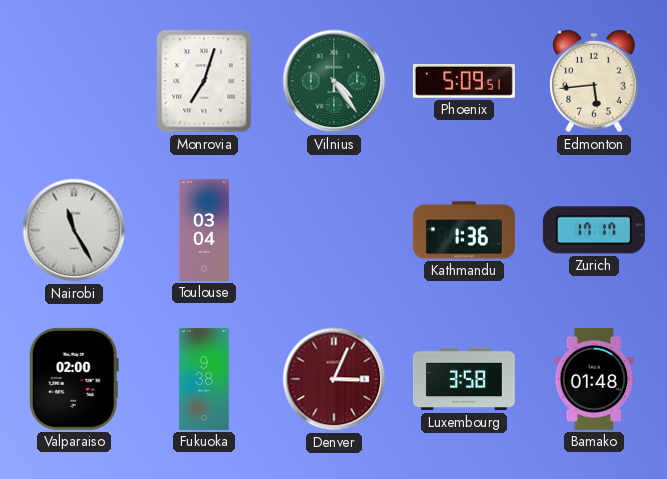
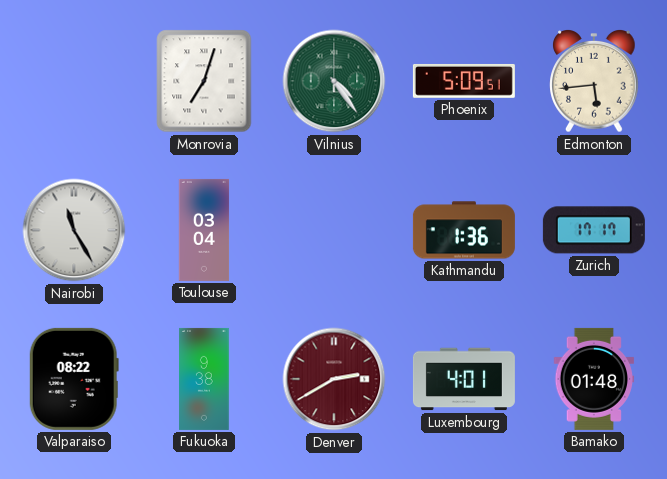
Valparaiso: 02:00 -> 08:22
Denver: 3:04 -> 2:40
Luxembourg: 3:58 -> 4:01
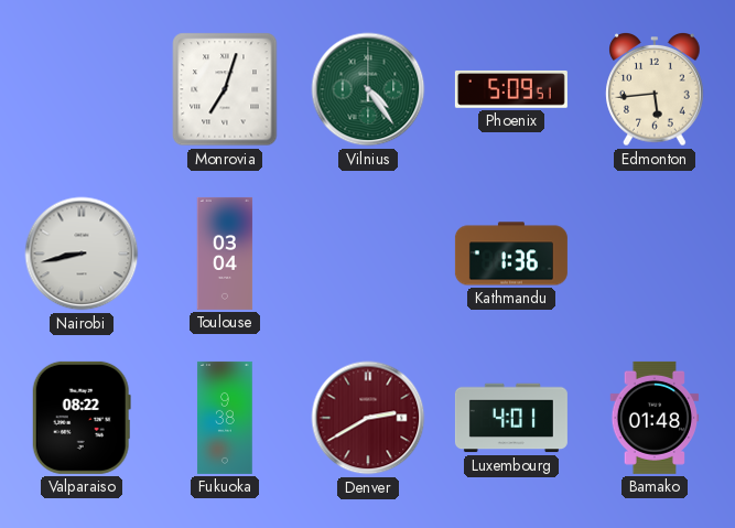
Nairobi: 11:25 -> 8:43
Zurich: 17:17 -> none
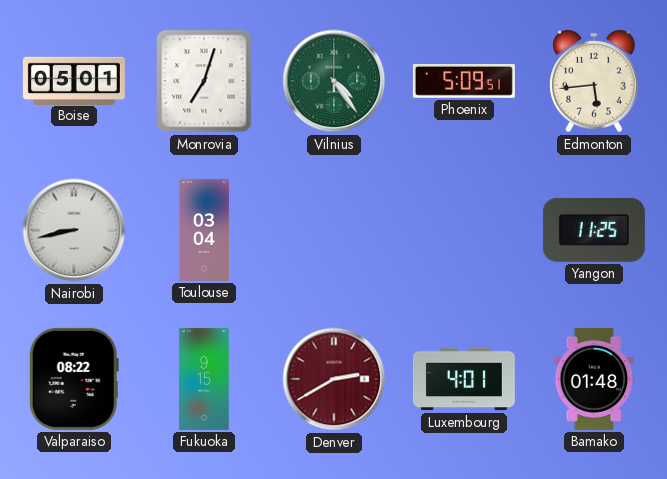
Boise: none -> 05:01
Kathmandu: 1:36 -> none
Yangon: none -> 11:25
Fukuoka: 9:38 -> 9:15
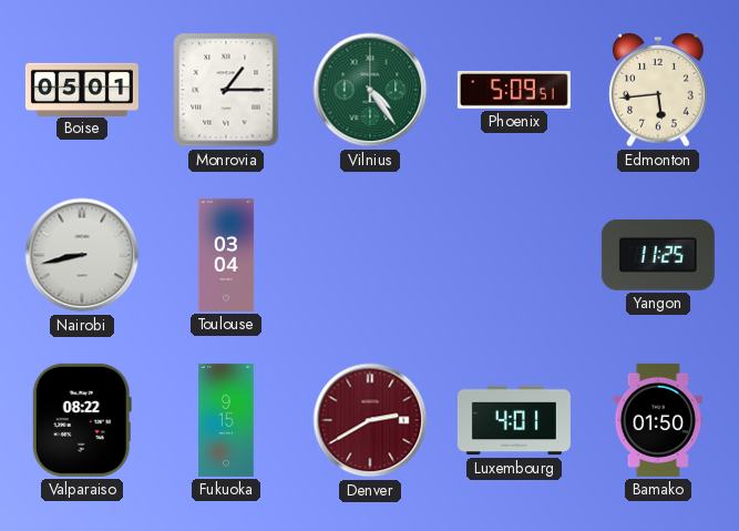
Monrovia: 7:03 -> 1:15
Bamako: 01:48 -> 01:50
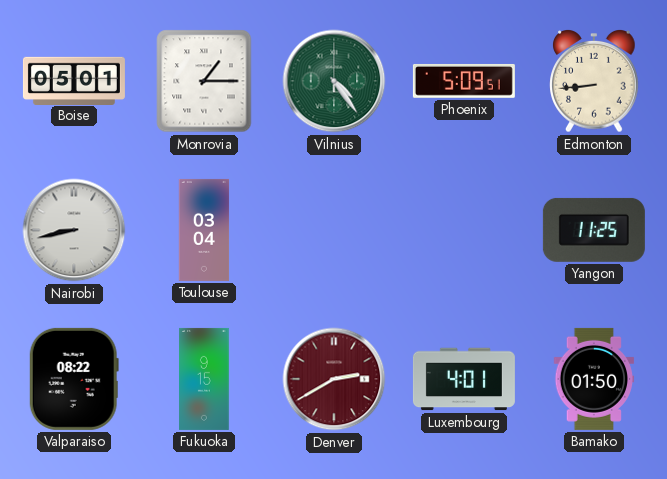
Edmonton: 5:44 -> 8:44
